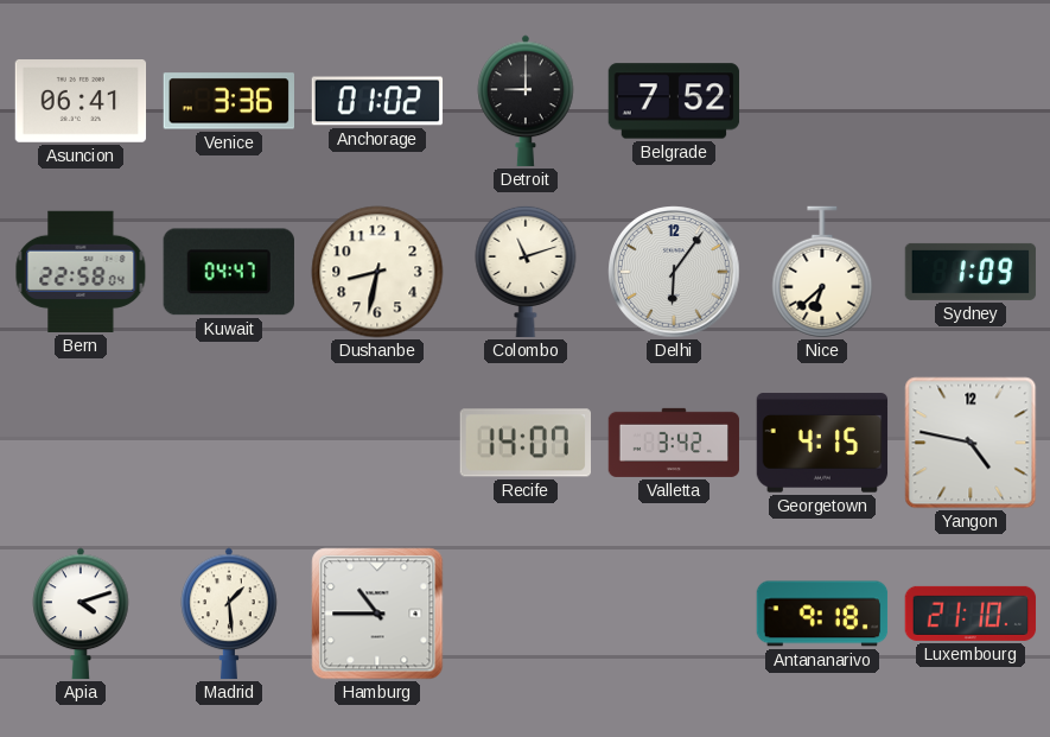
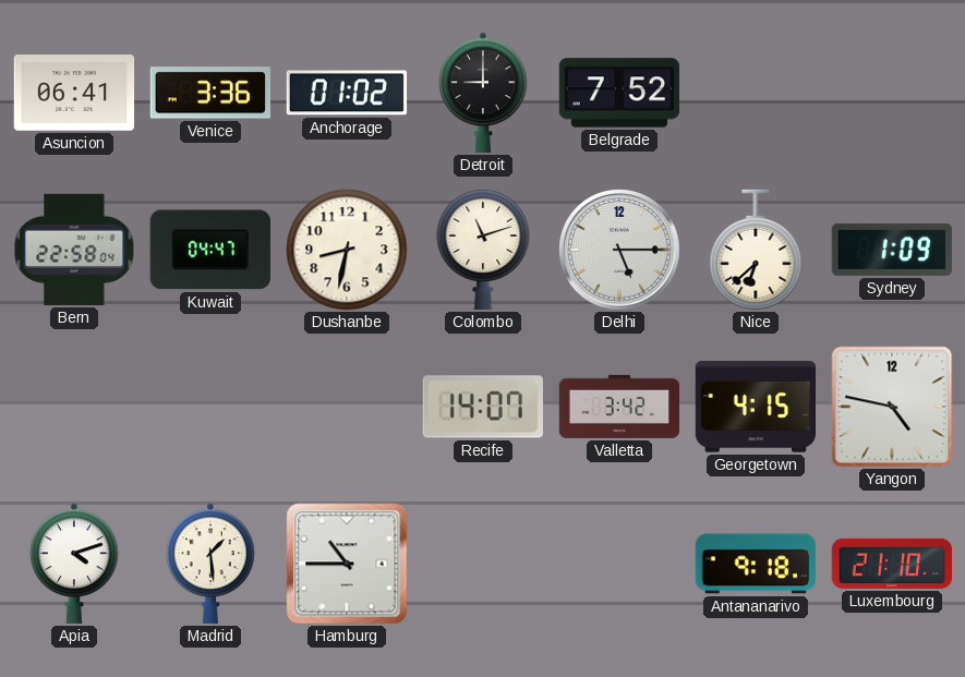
Delhi: 6:06 -> 5:15
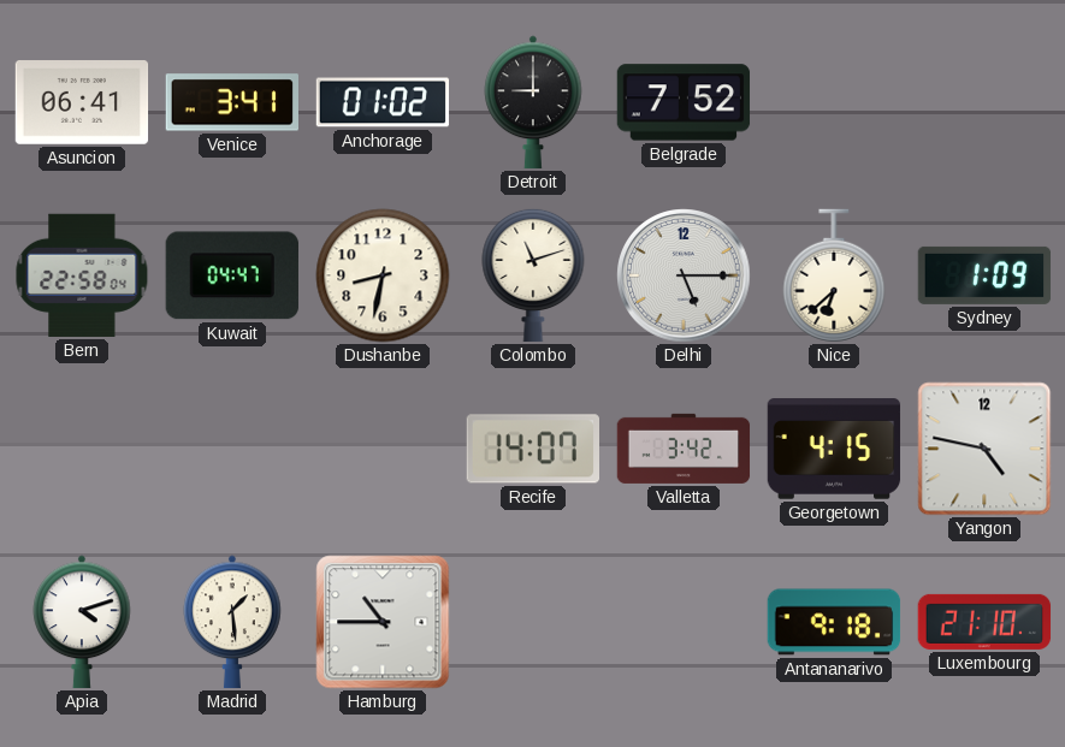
Venice: 3:36 -> 3:41
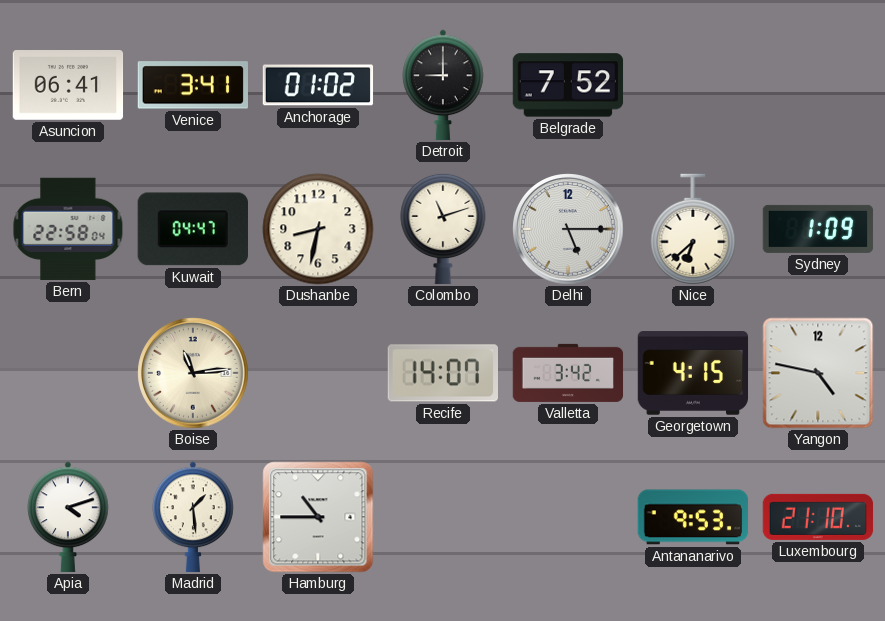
Boise: none -> 11:14
Antananarivo: 9:18 -> 9:53
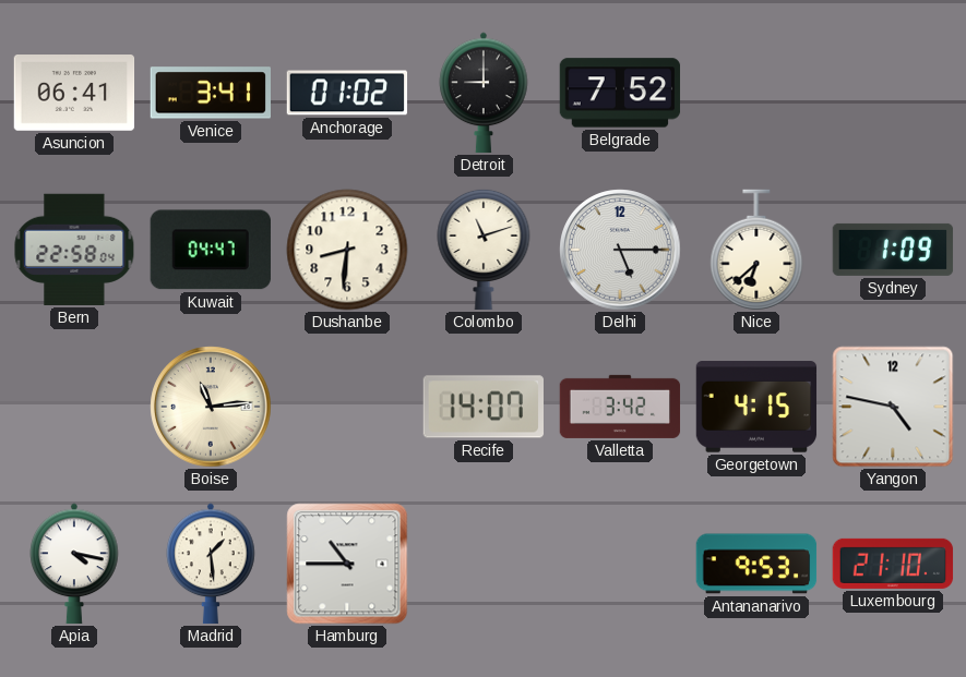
Dushanbe: 8:32 -> 8:31
Apia: 4:12 -> 4:17
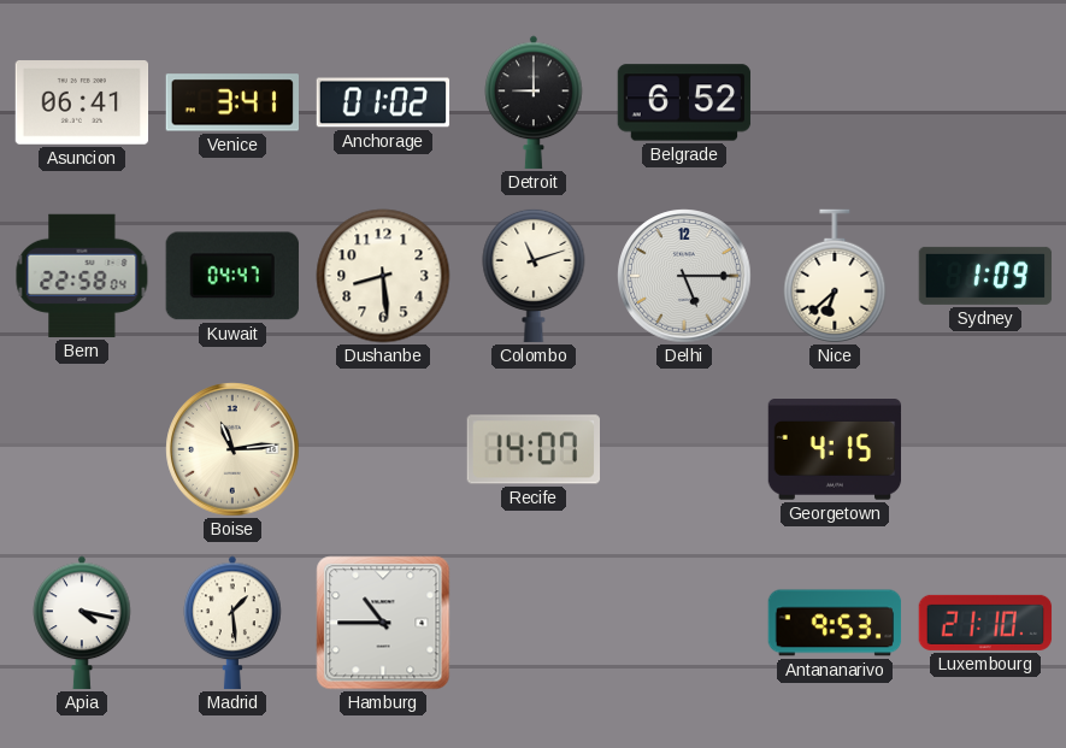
Belgrade: 7:52 -> 6:52
Dushanbe: 8:31 -> 8:29
Valletta: 3:42 -> none
Yangon: 4:47 -> none
